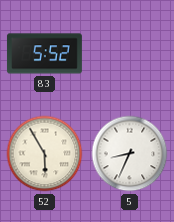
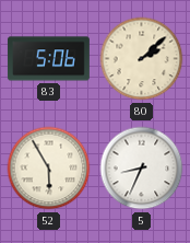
83: 5:52 -> 5:06
80: none -> 2:08
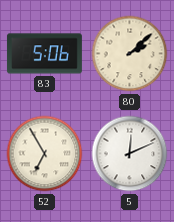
52: 5:55 -> 6:55
5: 8:34 -> 12:11
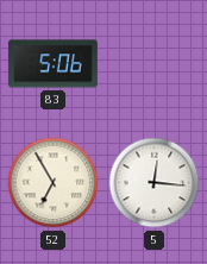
80: 2:08 -> none
5: 12:11 -> 12:16
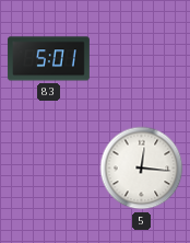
83: 5:06 -> 5:01
52: 6:55 -> none
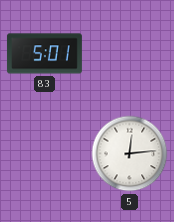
5: 12:16 -> 12:14
